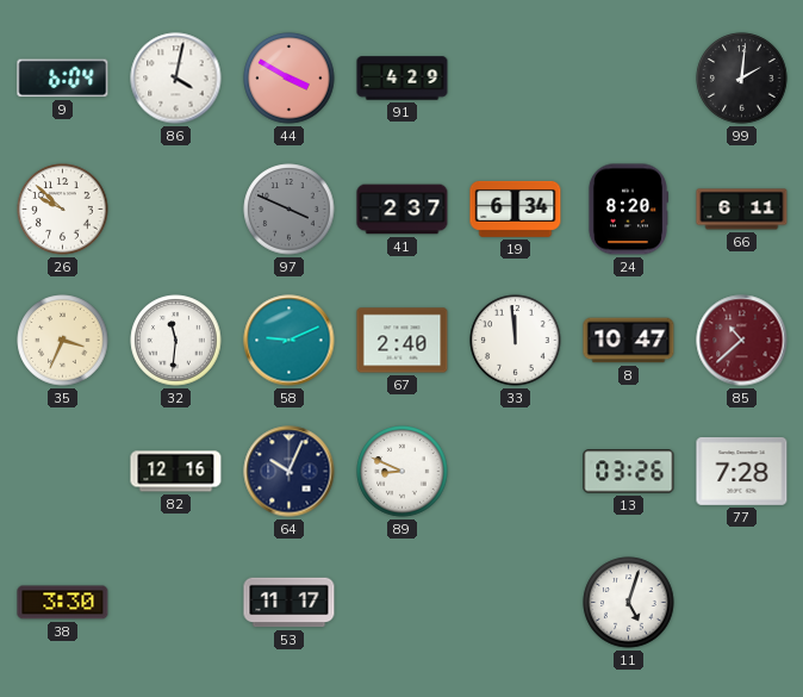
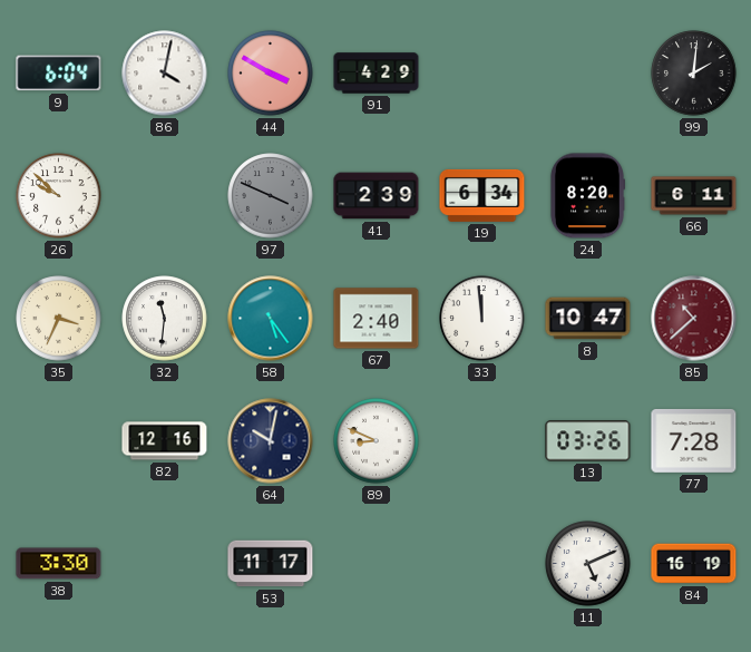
41: 2:37 -> 2:39
58: 9:11 -> 5:24
64: 10:04 -> 10:02
11: 5:03 -> 5:11
84: none -> 16:19
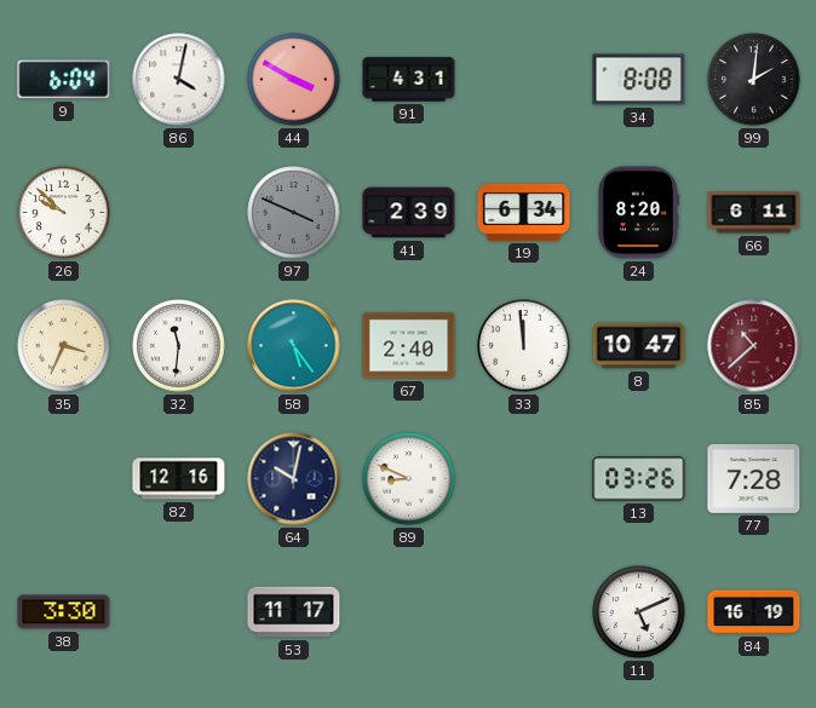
91: 4:29 -> 4:31
34: none -> 8:08
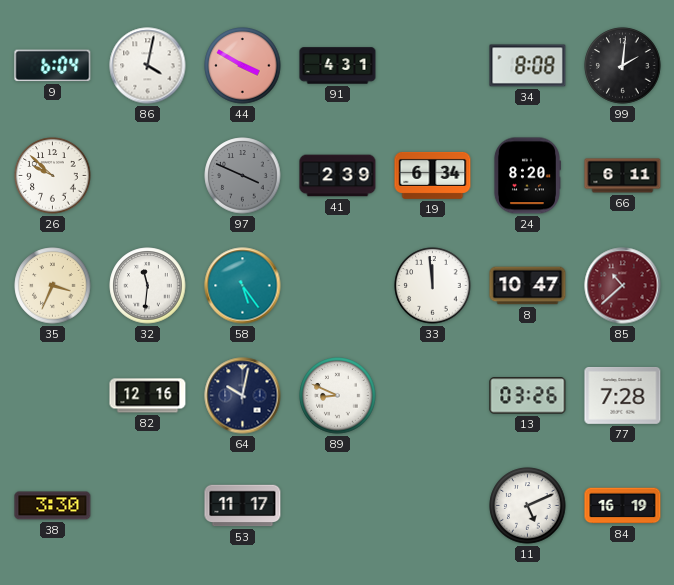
67: 2:40 -> none
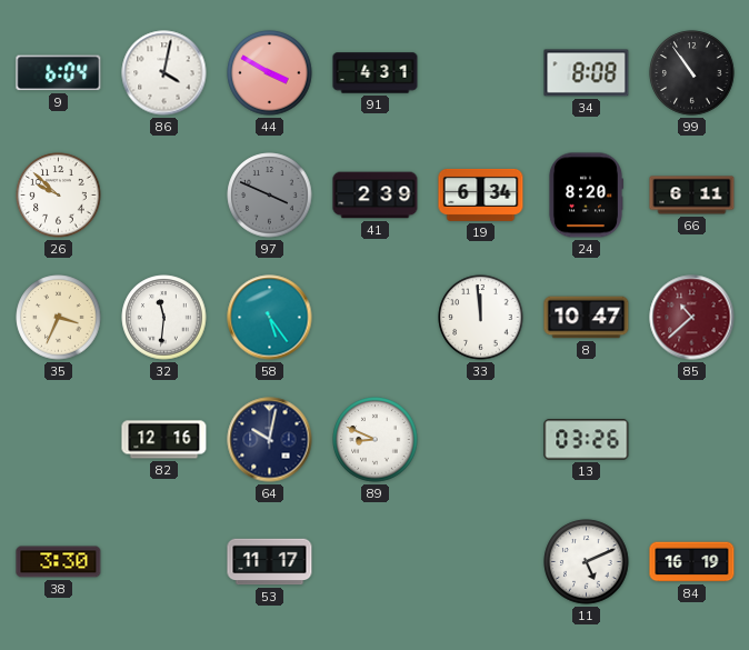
99: 2:01 -> 10:54
77: 7:28 -> none
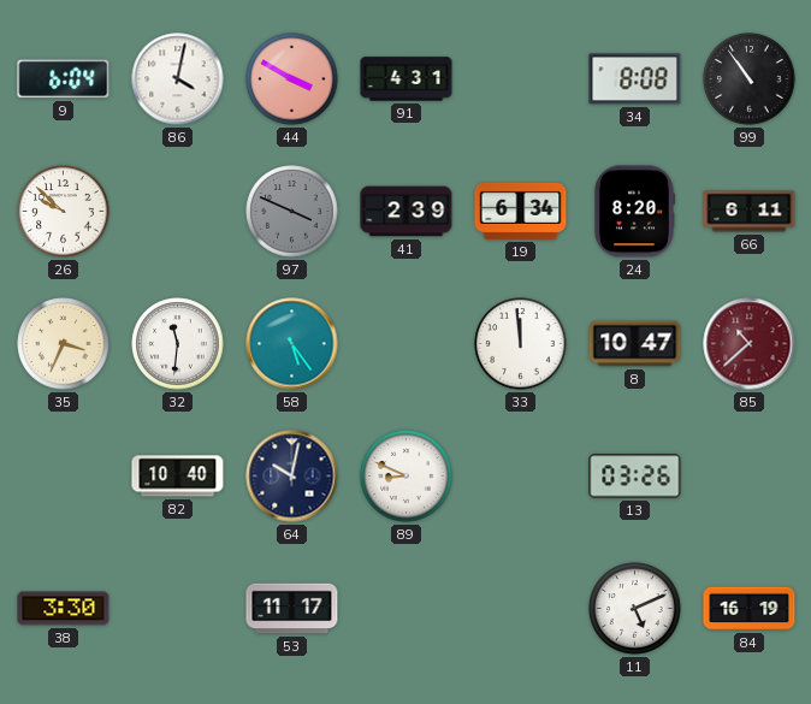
82: 12:16 -> 10:40
